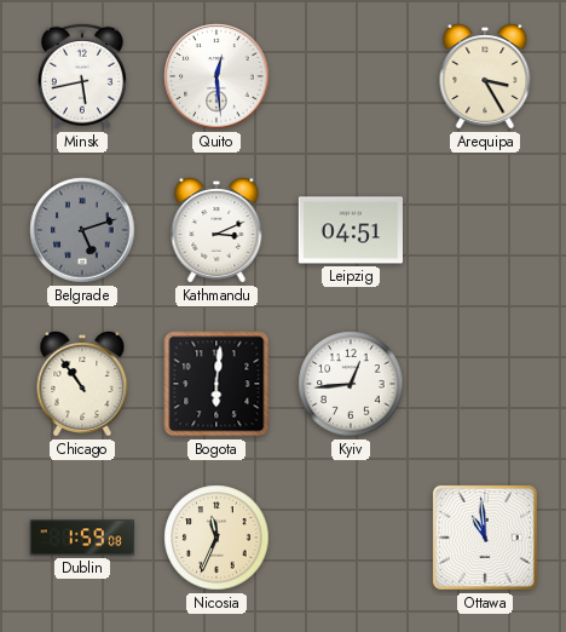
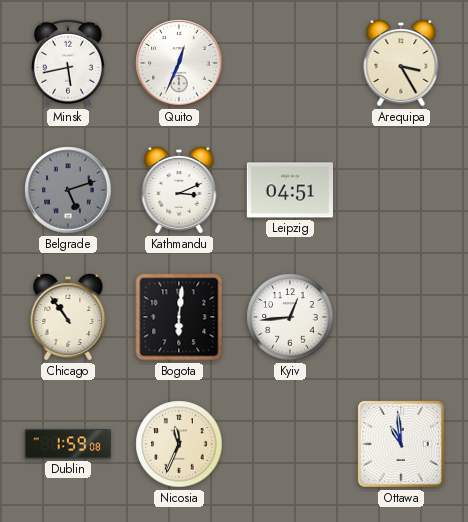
Quito: 12:29 -> 12:34
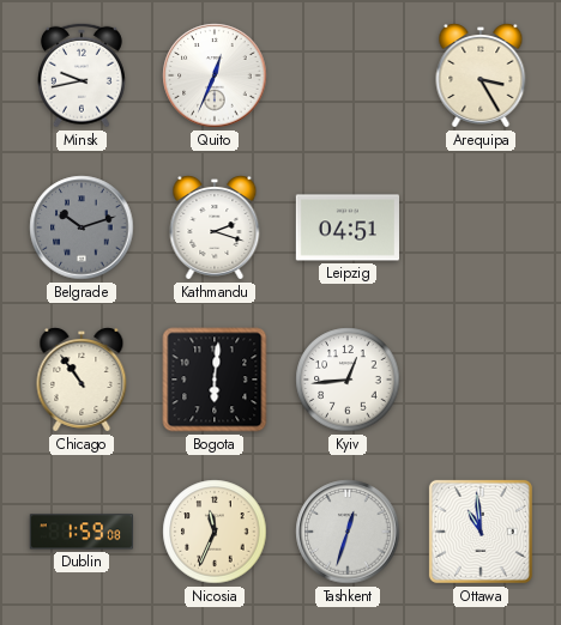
Minsk: 5:43 -> 9:43
Belgrade: 5:12 -> 10:12
Kathmandu: 3:11 -> 2:18
Tashkent: none -> 12:33
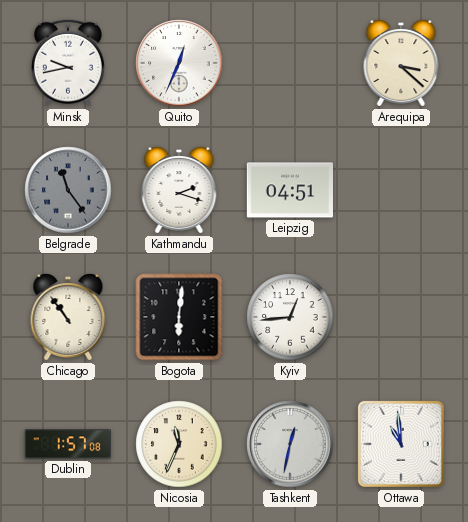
Arequipa: 3:25 -> 3:22
Belgrade: 10:12 -> 11:24
Dublin: 1:59 -> 1:57
Tashkent: 12:33 -> 12:32
